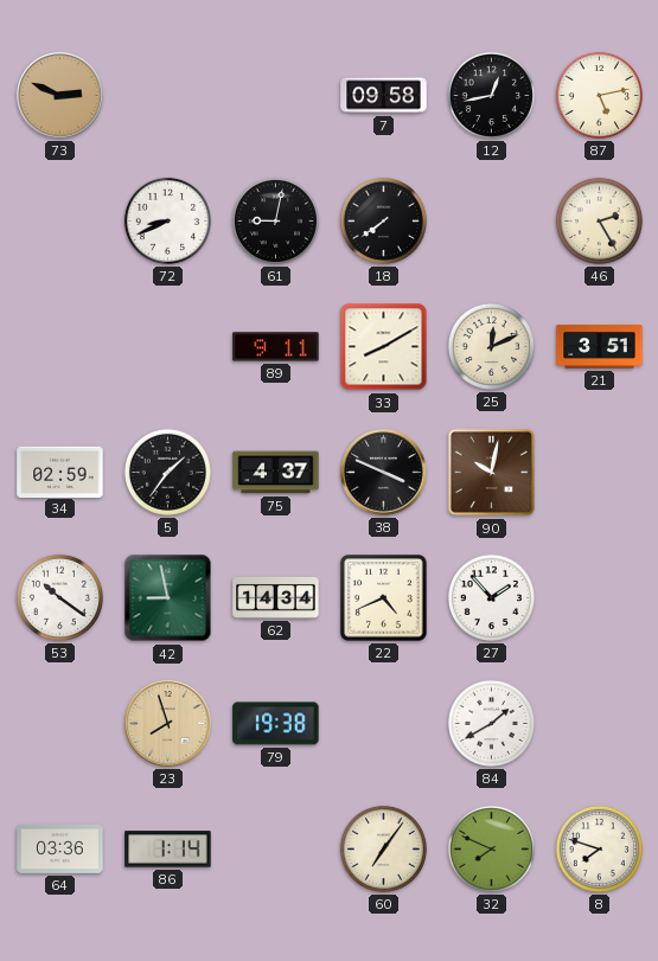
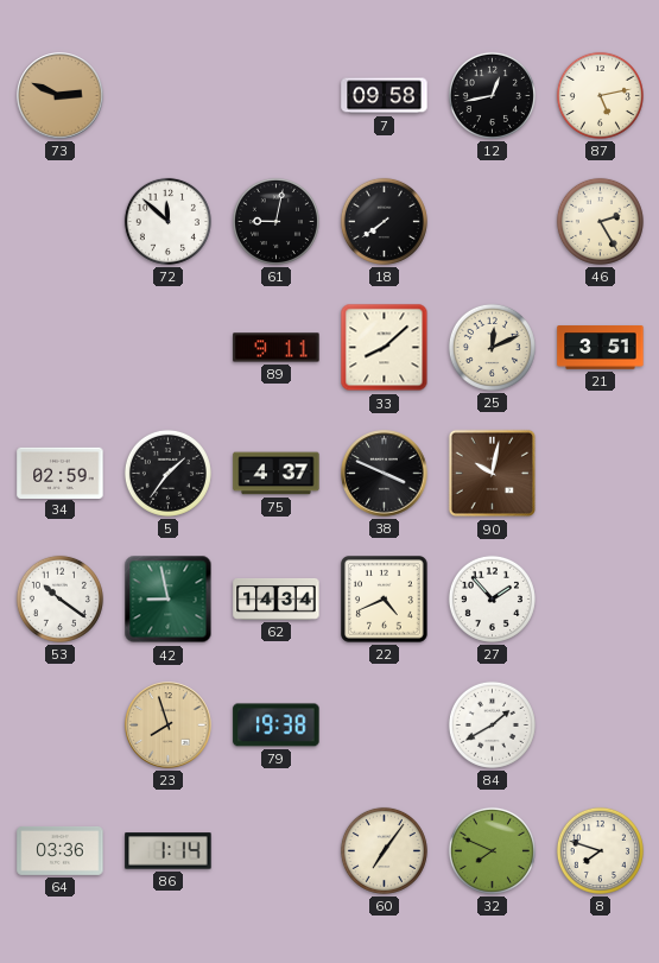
72: 8:41 -> 11:52
33: 8:10 -> 8:08
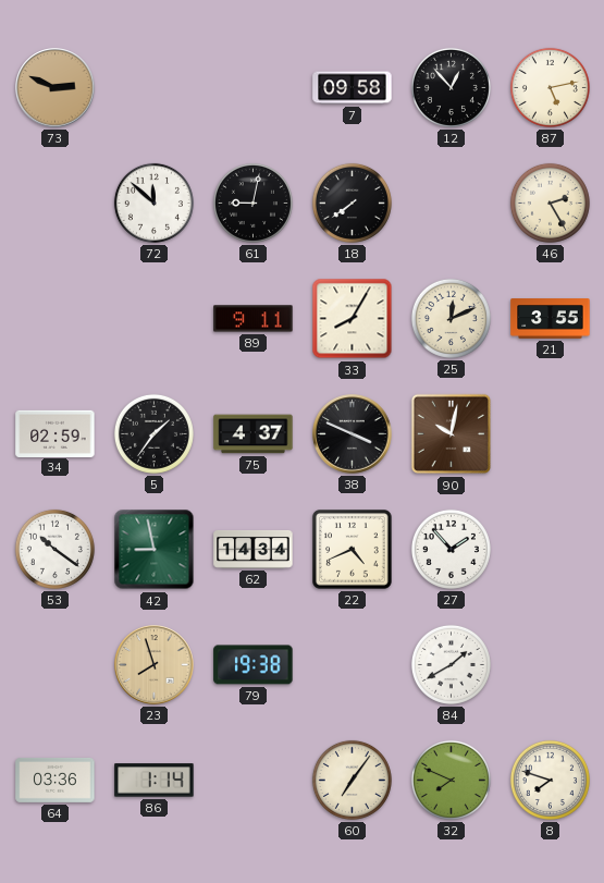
12: 12:43 -> 12:53
33: 8:08 -> 8:05
21: 3:51 -> 3:55
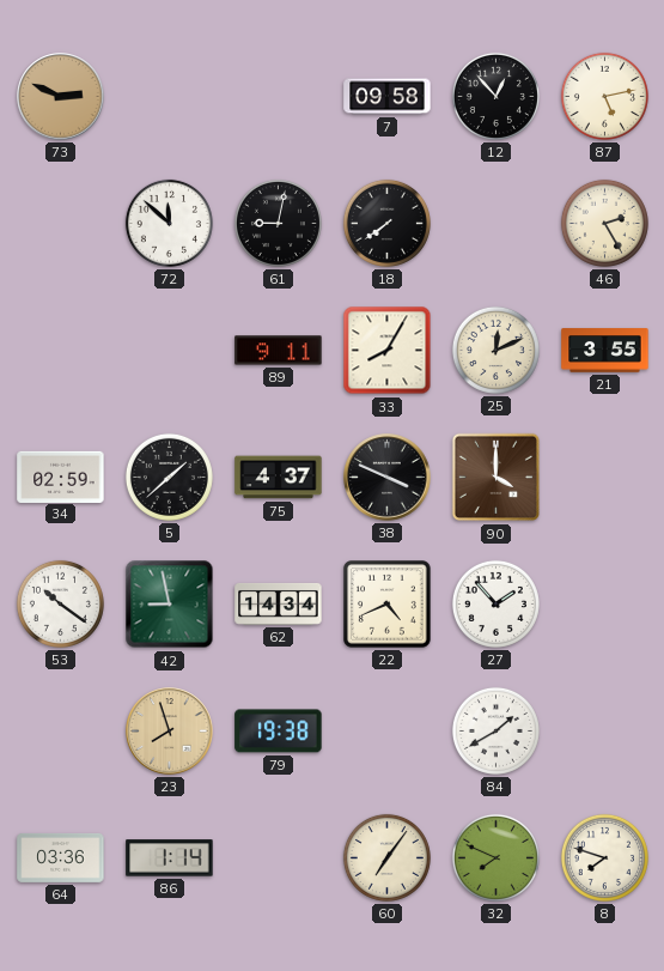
5: 1:36 -> 1:38
90: 10:02 -> 4:00
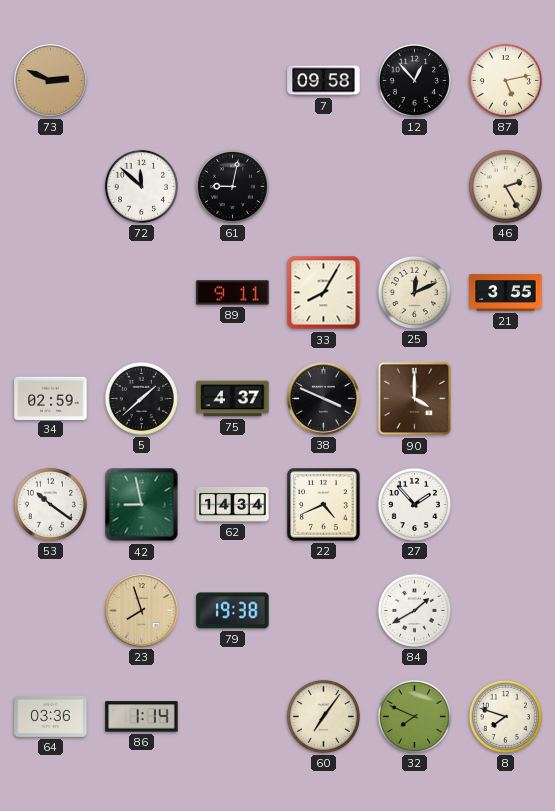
18: 7:39 -> none
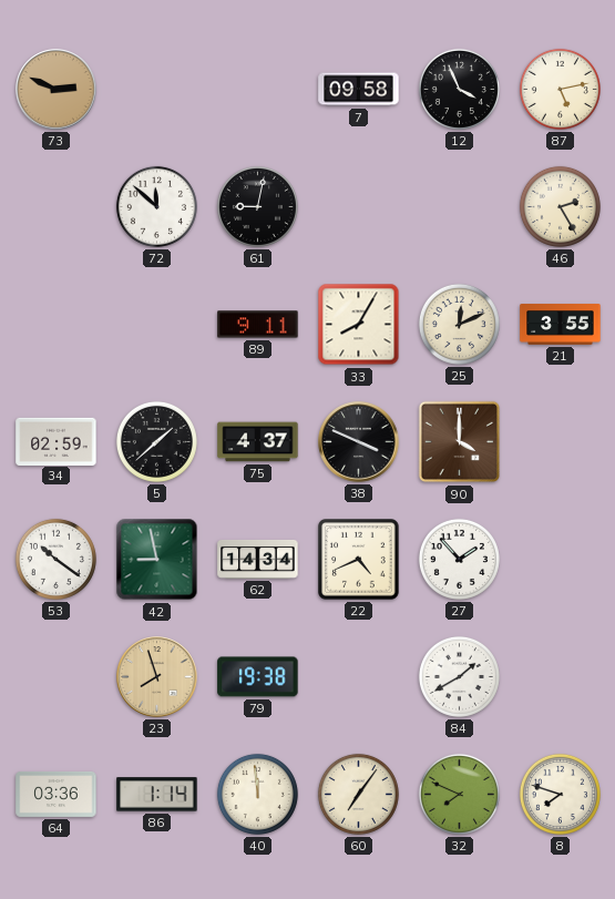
12: 12:53 -> 3:56
40: none -> 11:59
